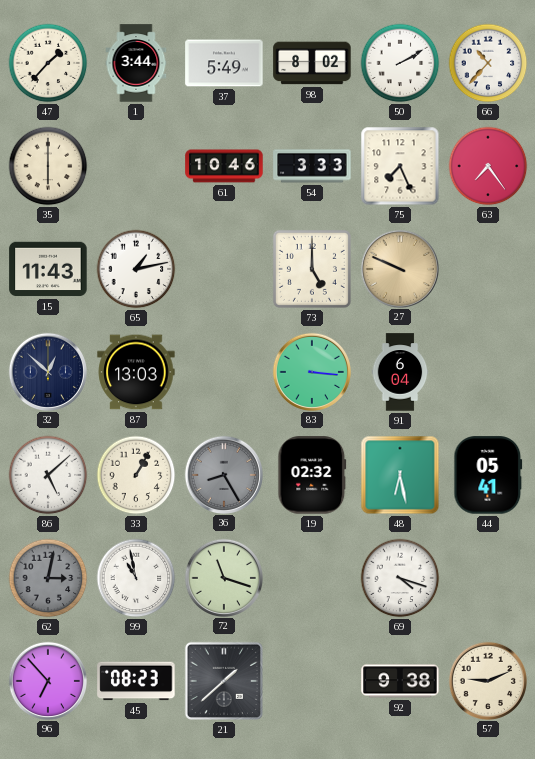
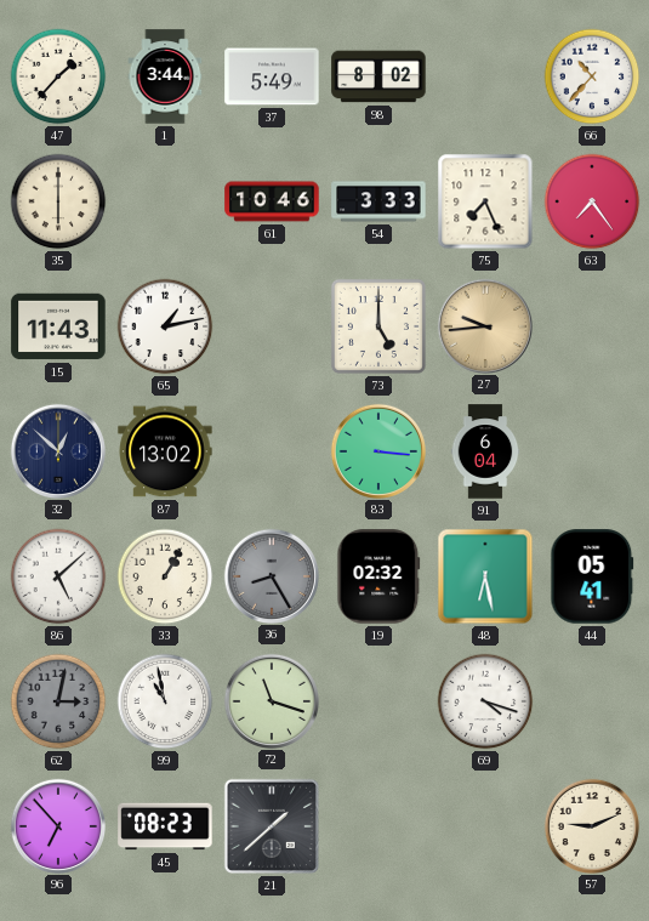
50: 2:10 -> none
27: 9:49 -> 9:44
87: 13:03 -> 13:02
92: 9:38 -> none
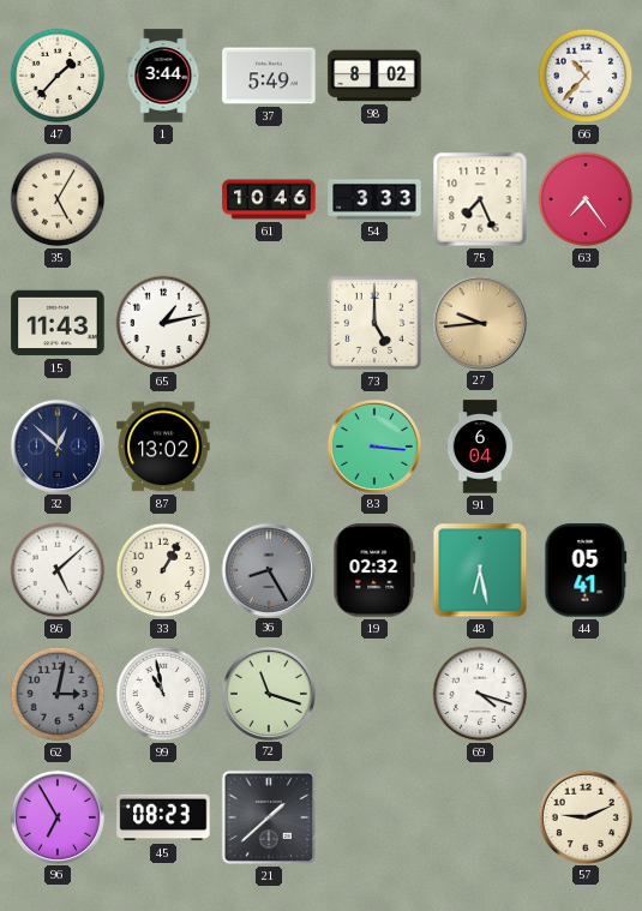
35: 6:00 -> 5:05
96: 6:53 -> 6:55
